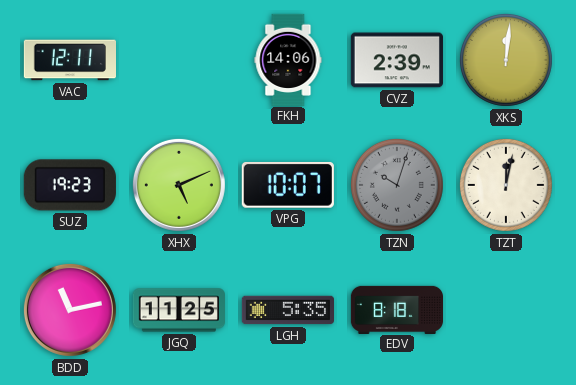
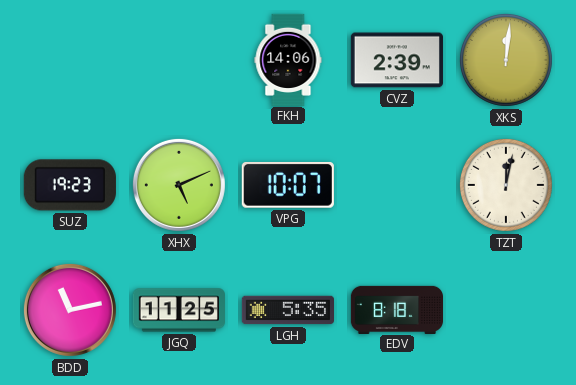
VAC: 12:11 -> none
TZN: 10:03 -> none
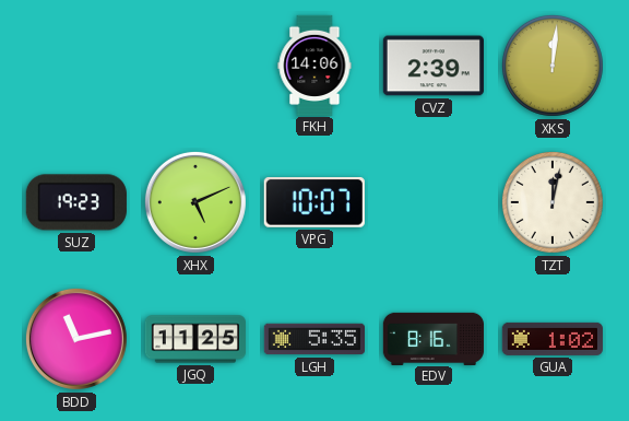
EDV: 8:18 -> 8:16
GUA: none -> 1:02
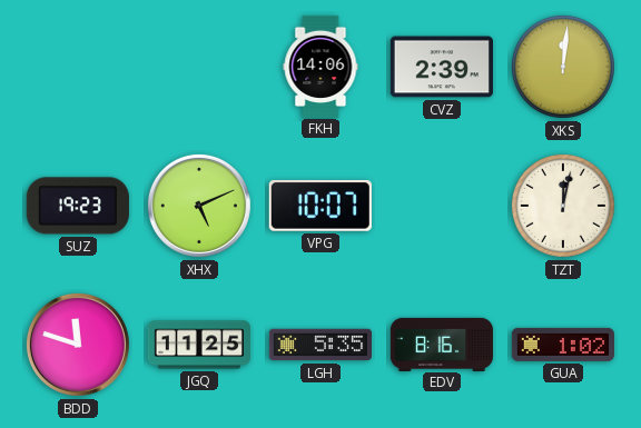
BDD: 11:13 -> 11:48
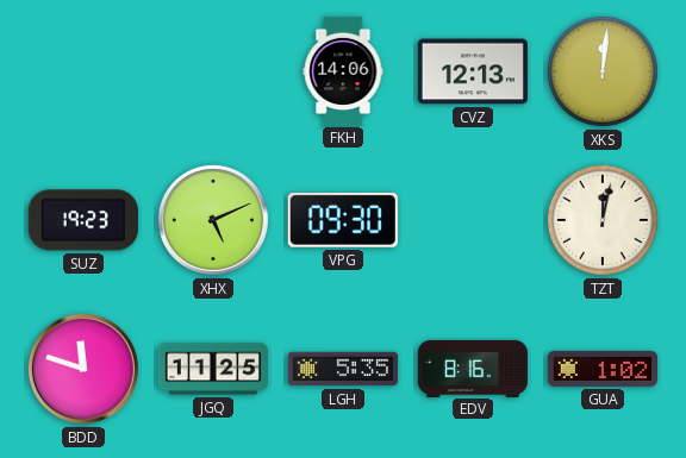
CVZ: 2:39 -> 12:13
VPG: 10:07 -> 09:30
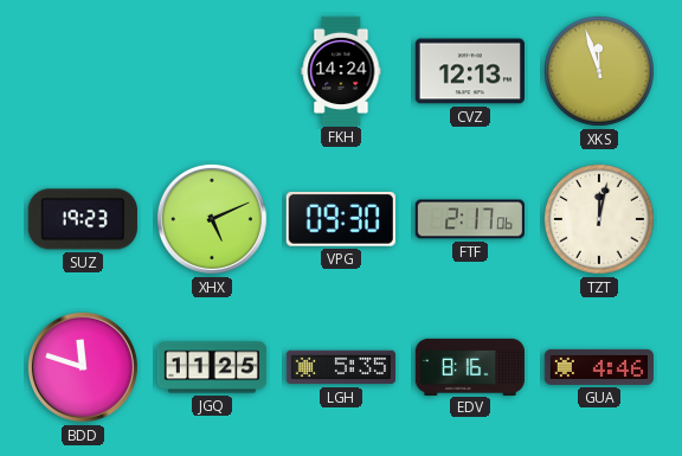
FKH: 14:06 -> 14:24
XKS: 12:01 -> 11:57
FTF: none -> 2:17
GUA: 1:02 -> 4:46
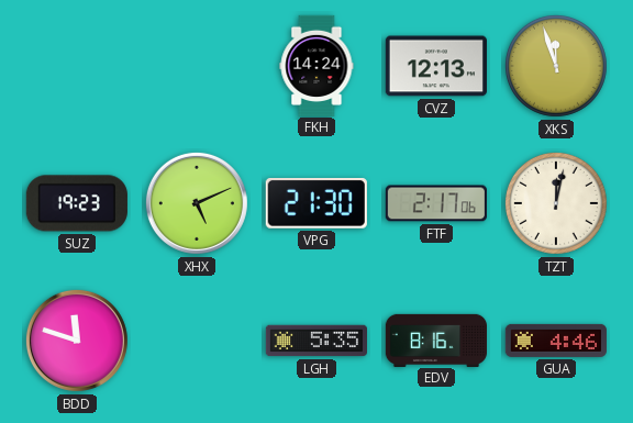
VPG: 09:30 -> 21:30
JGQ: 11:25 -> none
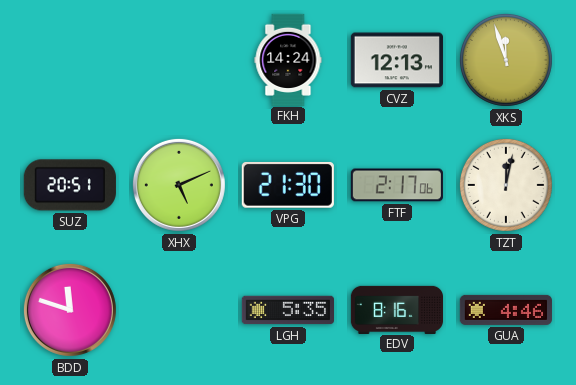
SUZ: 19:23 -> 20:51
